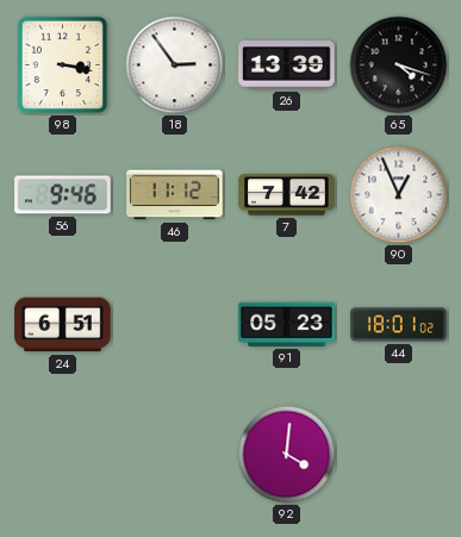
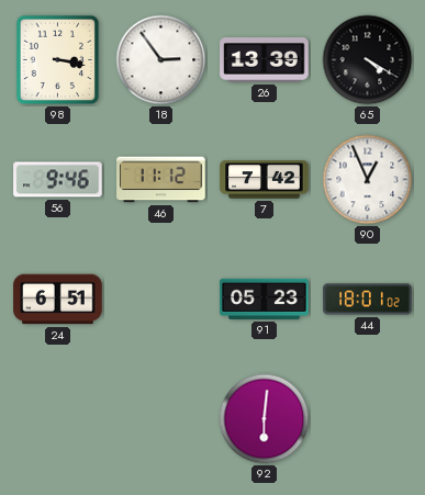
65: 4:18 -> 4:20
92: 4:01 -> 6:01
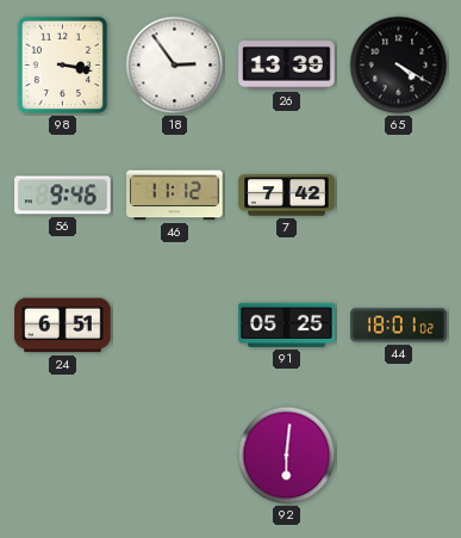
90: 12:56 -> none
91: 05:23 -> 05:25
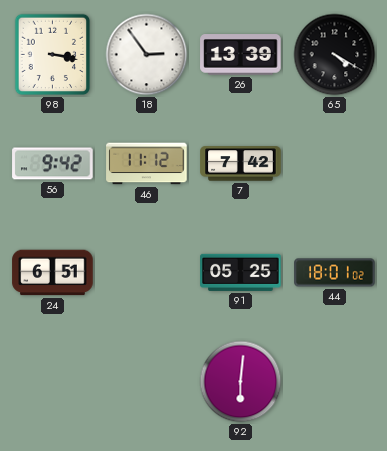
56: 9:46 -> 9:42
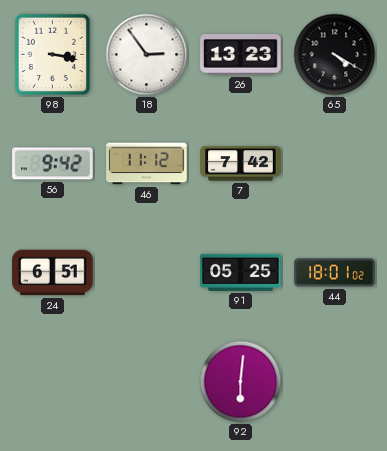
26: 13:39 -> 13:23
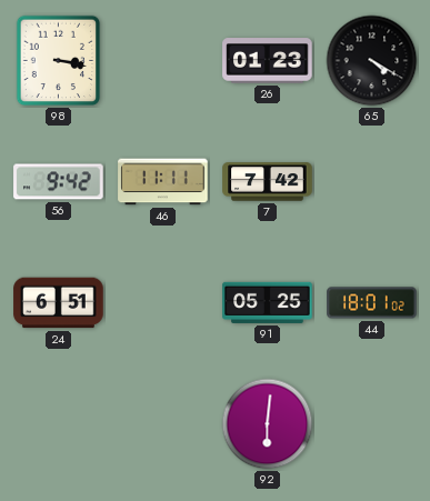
18: 2:54 -> none
26: 13:23 -> 01:23
46: 11:12 -> 11:11
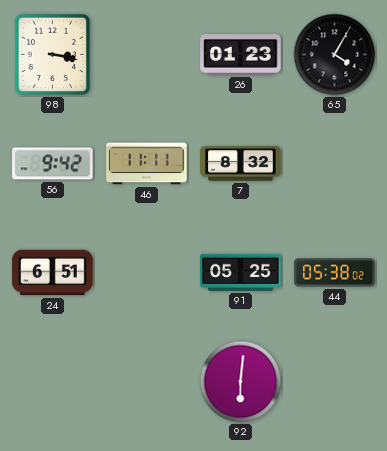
65: 4:20 -> 4:05
7: 7:42 -> 8:32
44: 18:01 -> 05:38
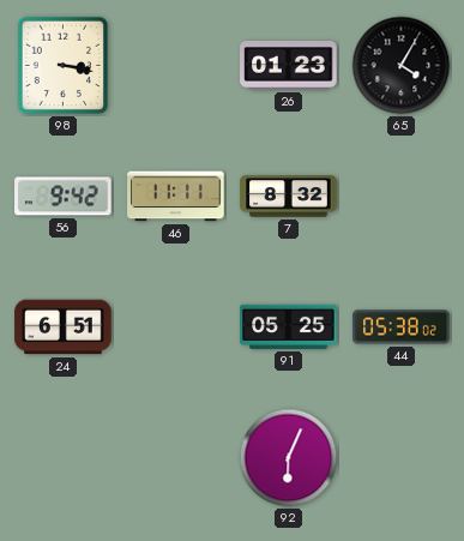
92: 6:01 -> 6:04
